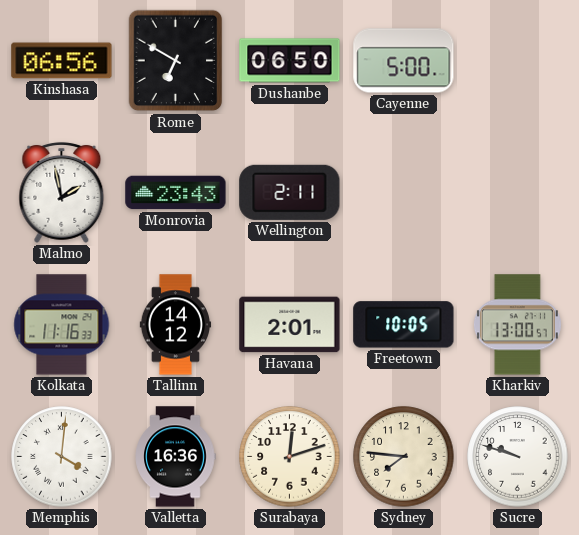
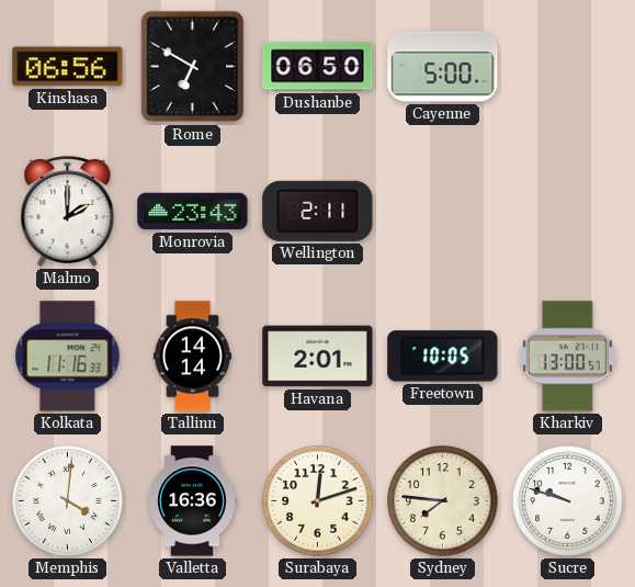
Malmo: 1:58 -> 2:00
Tallinn: 14:12 -> 14:14
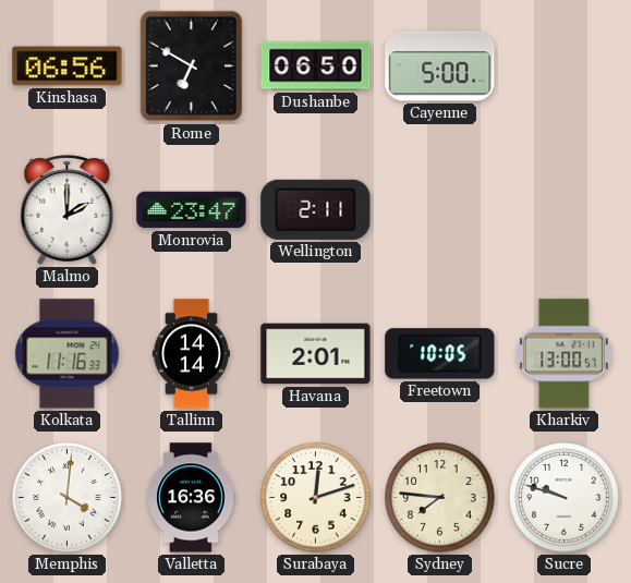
Monrovia: 23:43 -> 23:47
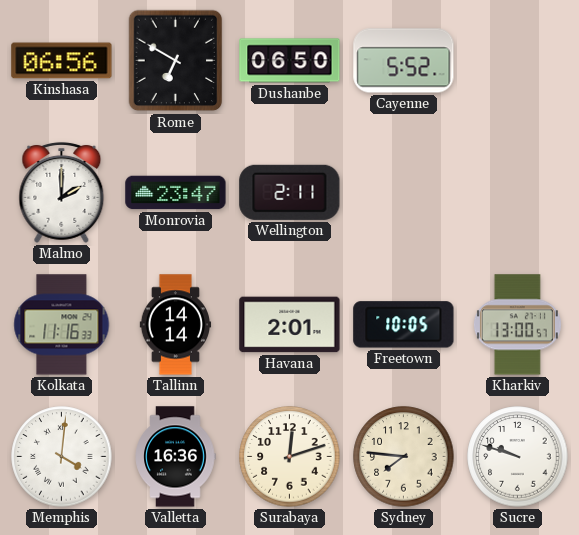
Cayenne: 5:00 -> 5:52
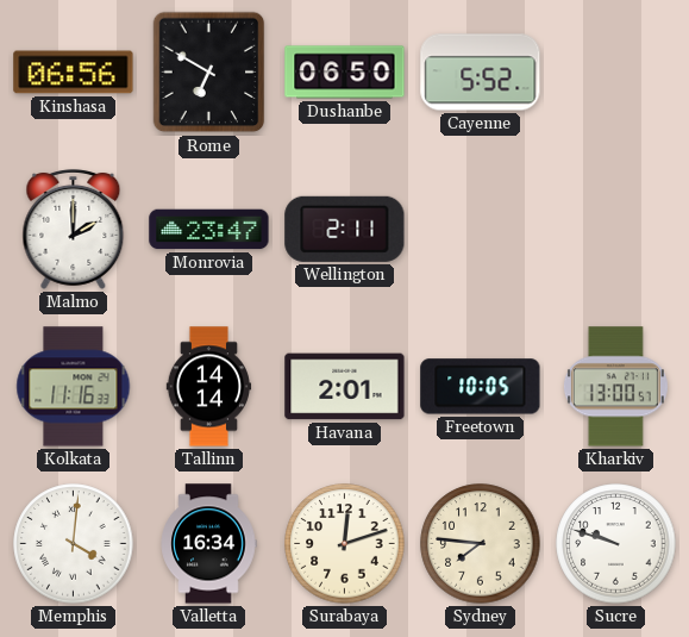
Valletta: 16:36 -> 16:34
